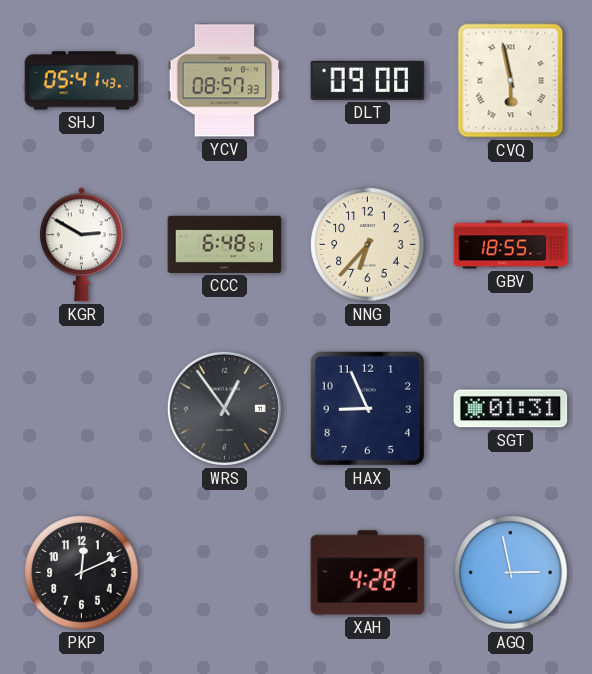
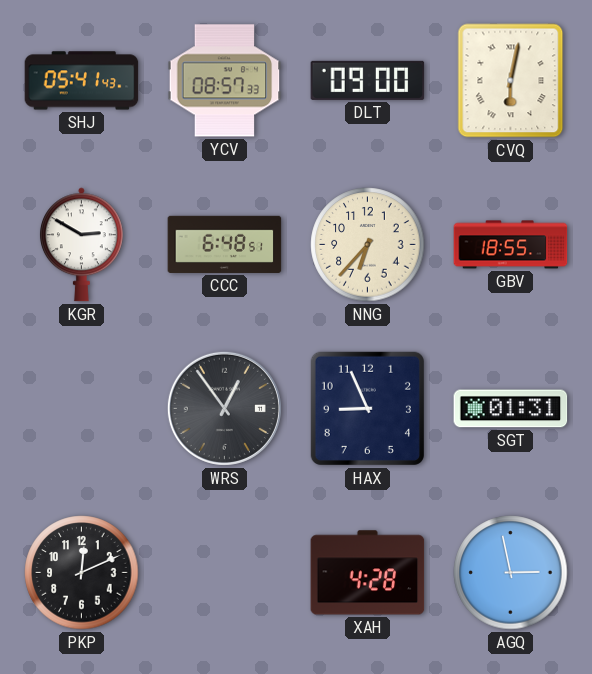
CVQ: 5:58 -> 6:02
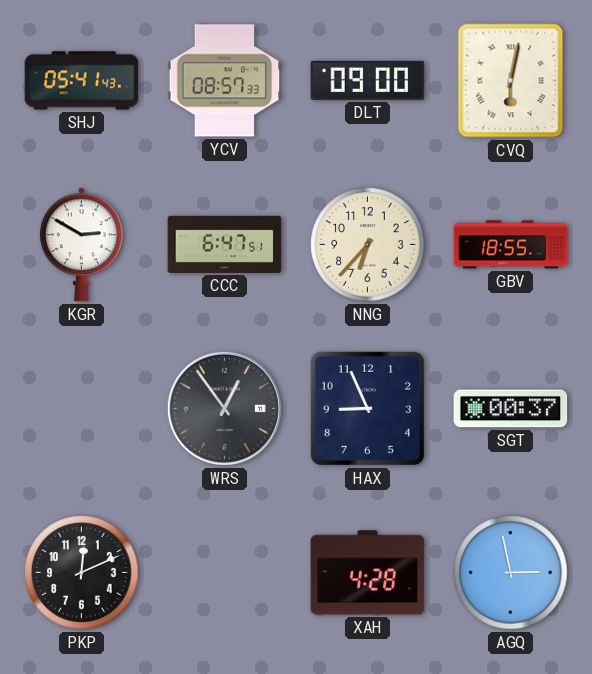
CCC: 6:48 -> 6:47
SGT: 01:31 -> 00:37
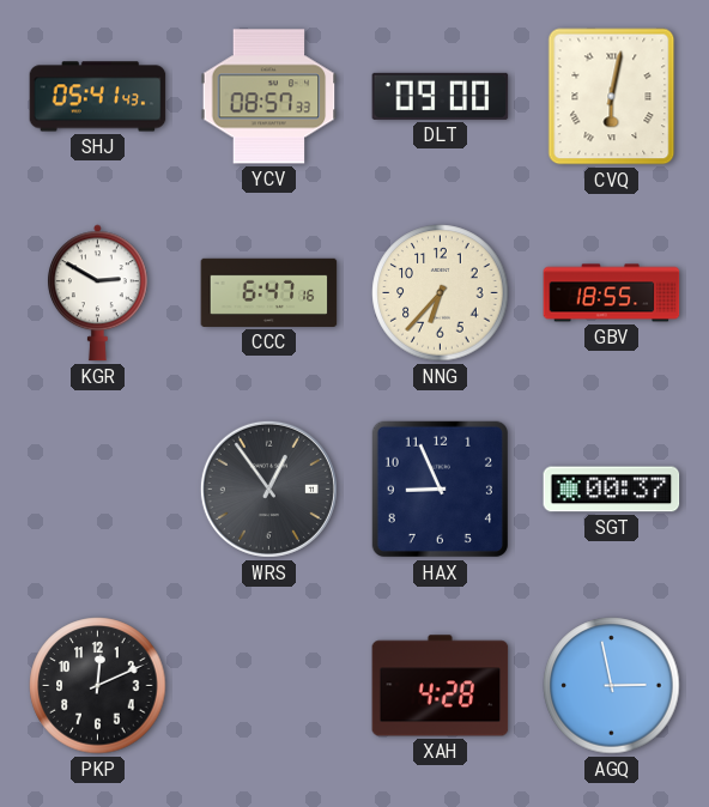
CCC: 6:47:51 -> 6:47:16
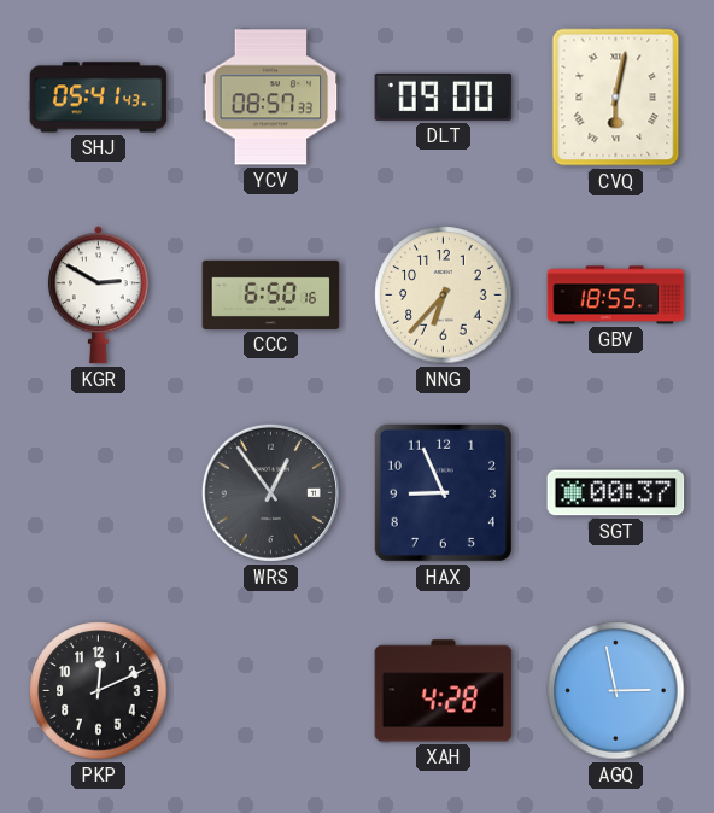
CCC: 6:47 -> 6:50
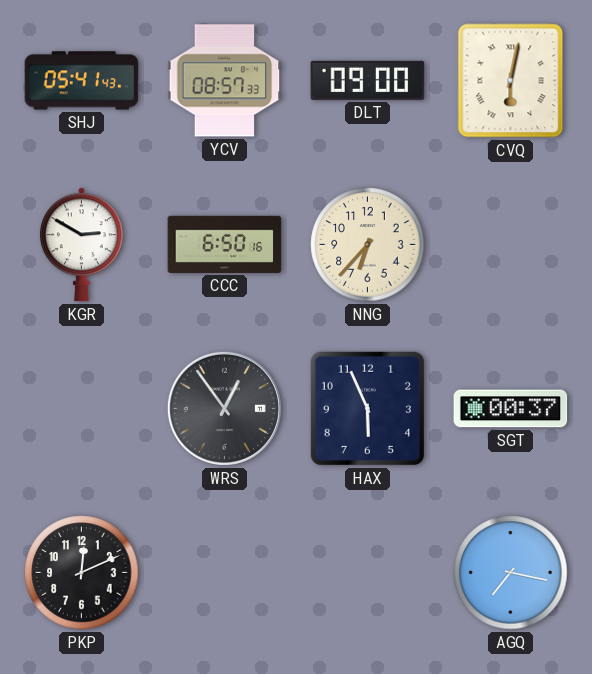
GBV: 18:55 -> none
HAX: 8:56 -> 5:56
XAH: 4:28 -> none
AGQ: 2:58 -> 7:17
